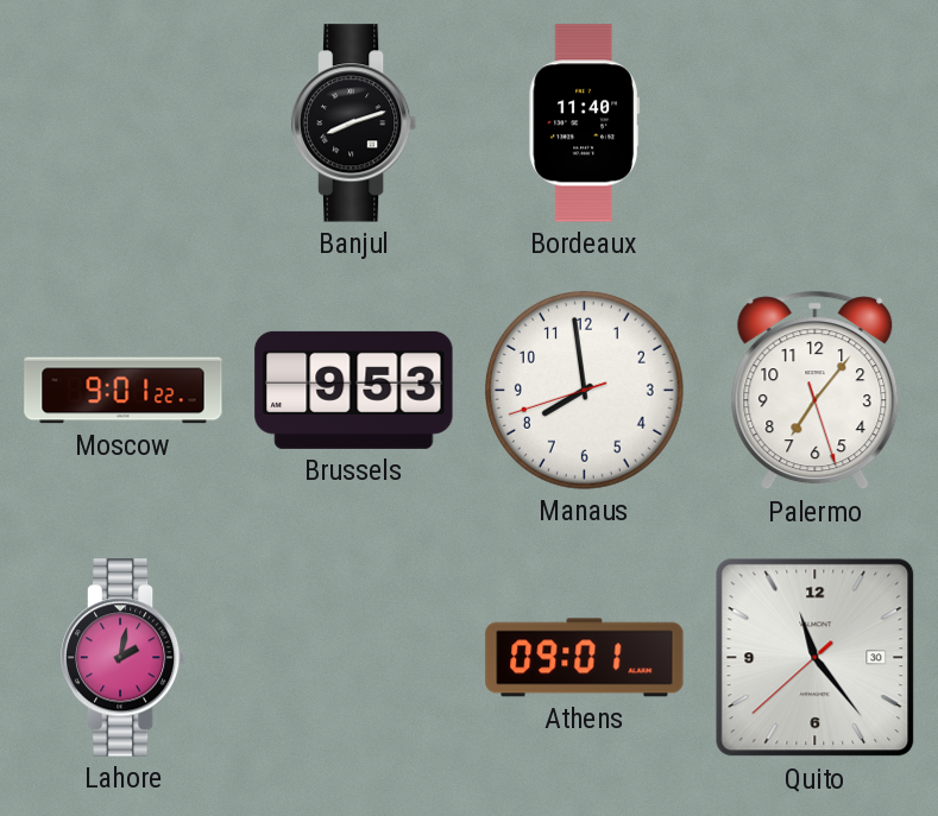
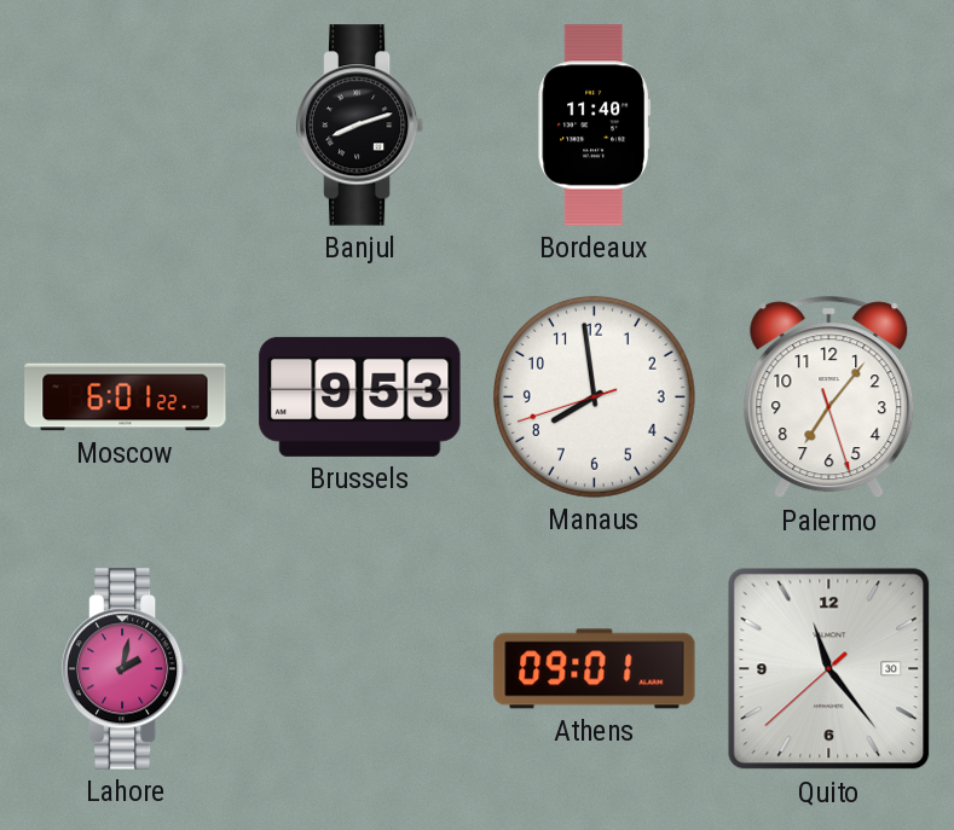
Moscow: 9:01 -> 6:01
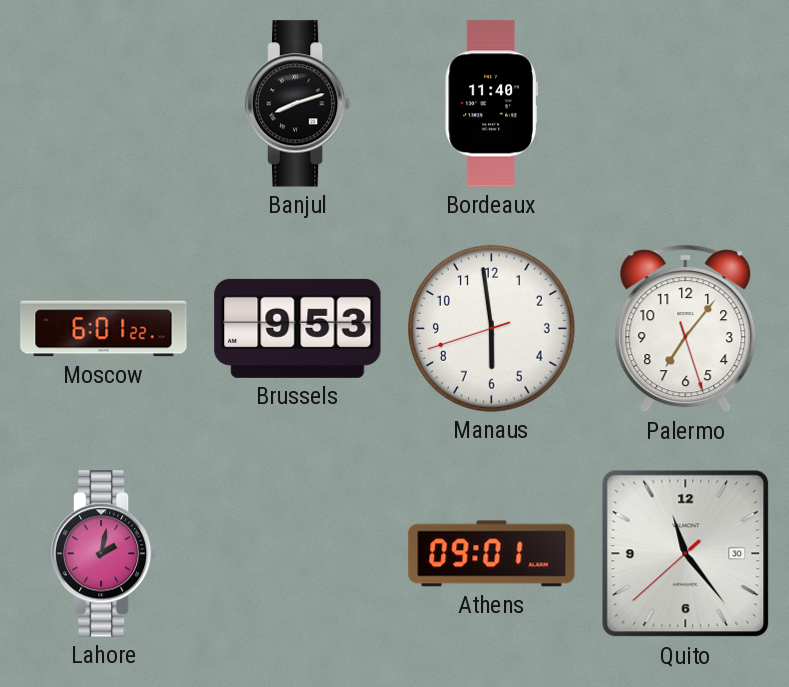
Manaus: 7:58 -> 5:58
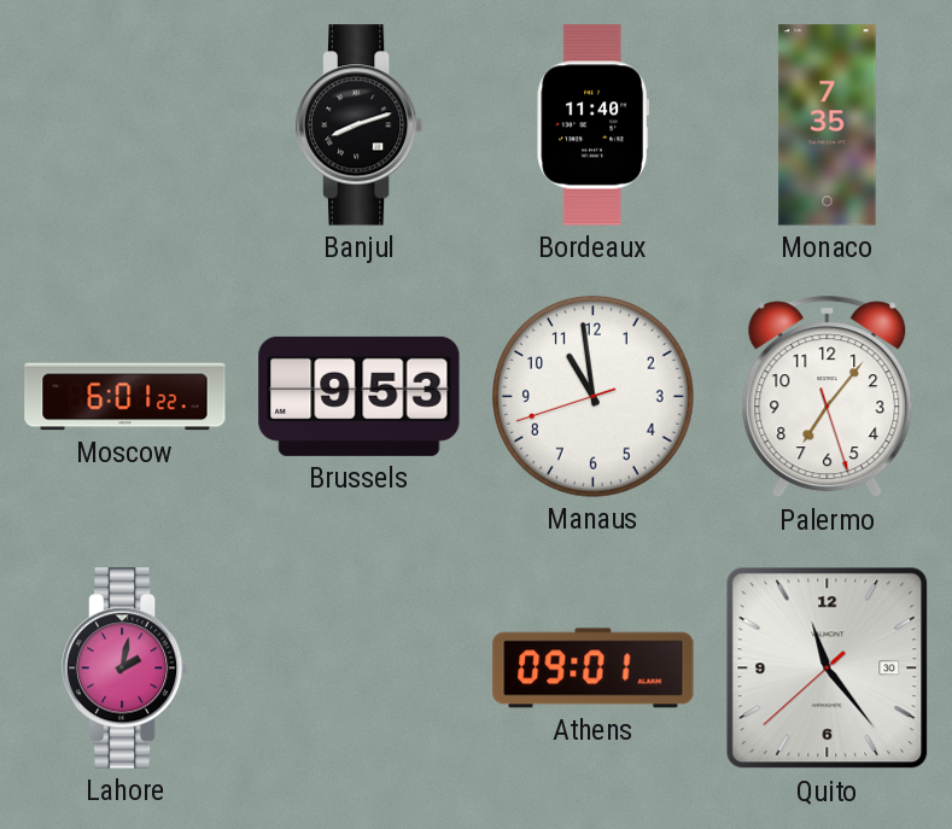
Monaco: none -> 7:35
Manaus: 5:58 -> 10:58
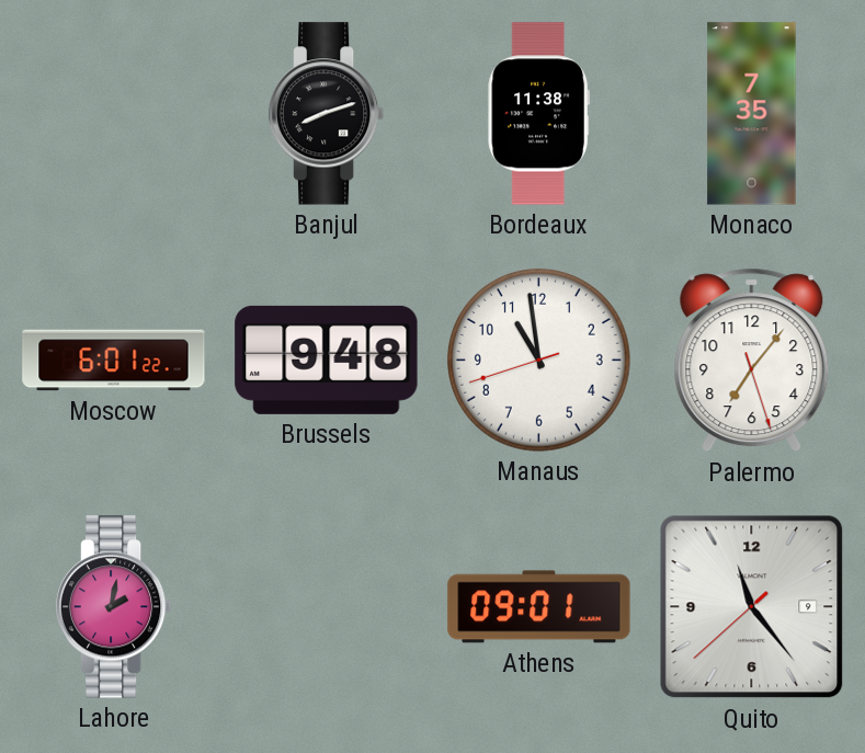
Bordeaux: 11:40 -> 11:38
Brussels: 9:53 -> 9:48
Quito date: 30 -> 9
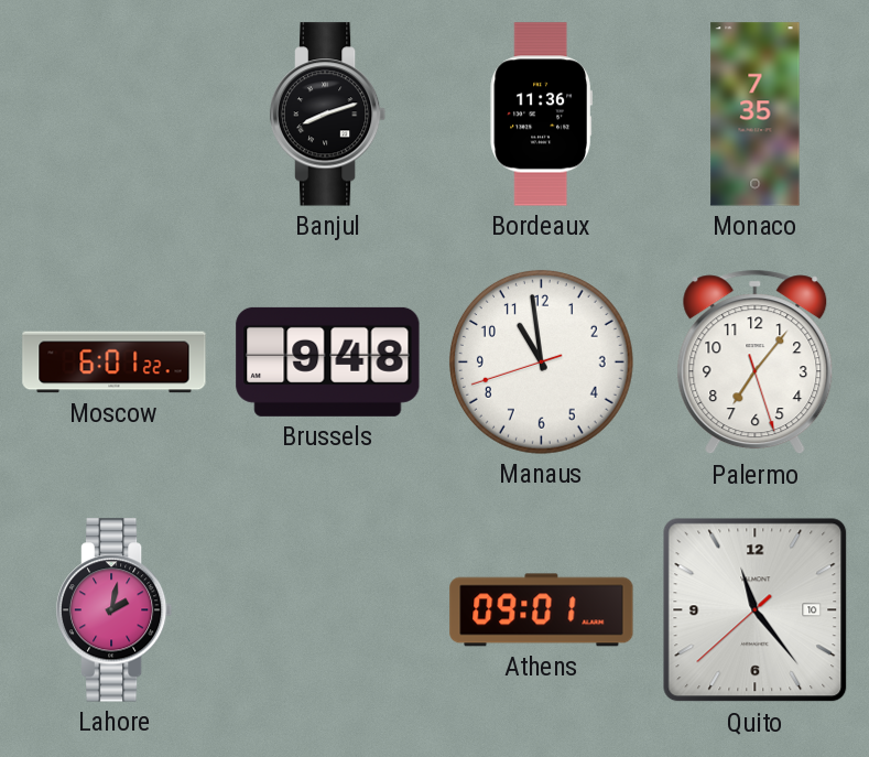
Bordeaux: 11:38 -> 11:36
Quito date: 9 -> 10
